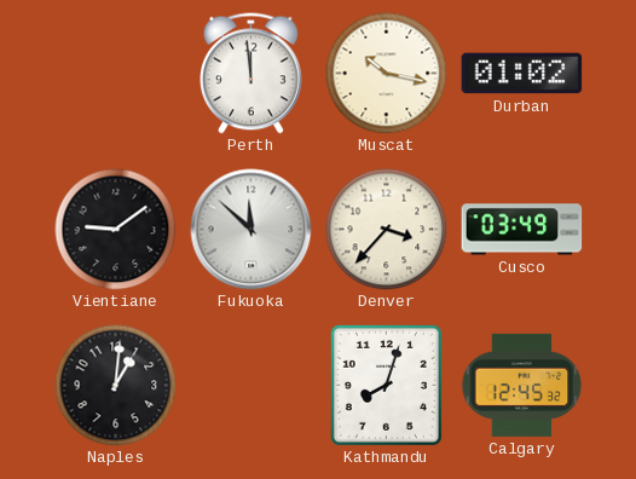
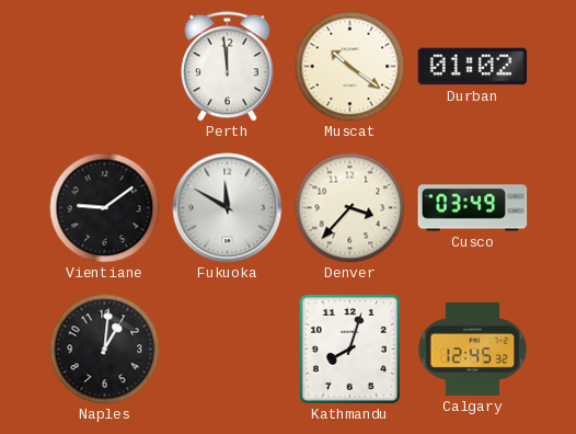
Muscat: 10:17 -> 10:21
Fukuoka: 11:52 -> 11:50
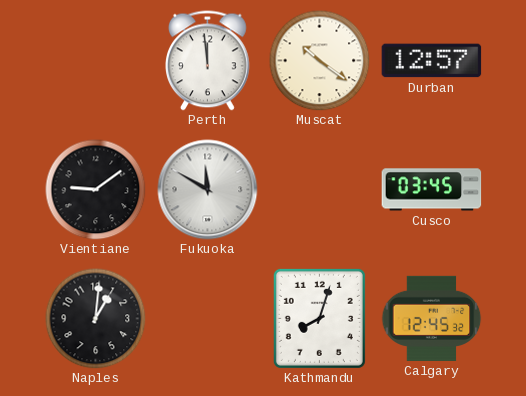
Durban: 01:02 -> 12:57
Denver: 3:37 -> none
Cusco: 03:49 -> 03:45
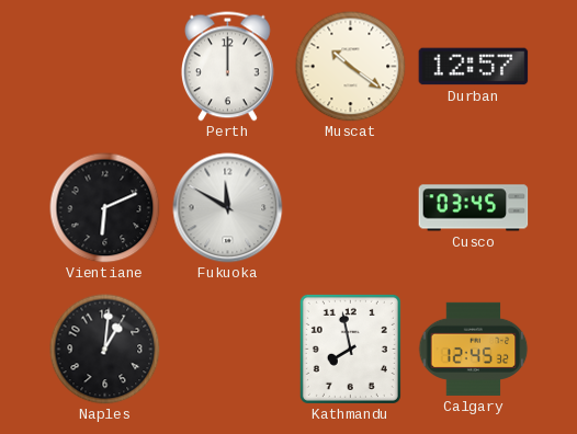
Perth: 11:59 -> 12:00
Vientiane: 9:09 -> 6:11
Kathmandu: 8:03 -> 7:58
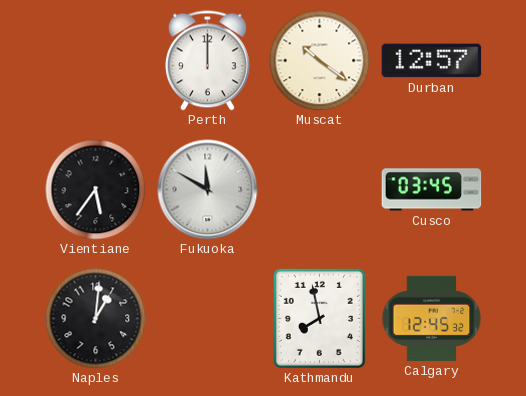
Vientiane: 6:11 -> 5:36
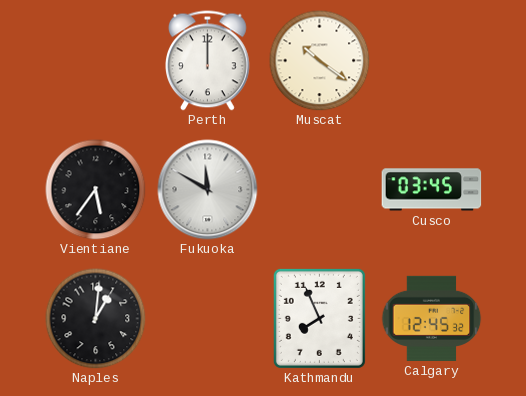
Durban: 12:57 -> none
Kathmandu: 7:58 -> 7:56
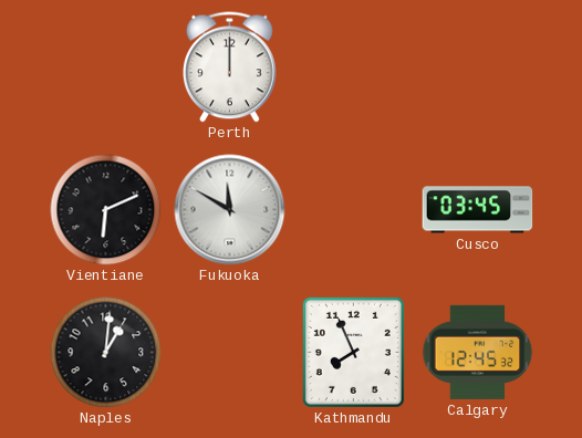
Muscat: 10:21 -> none
Vientiane: 5:36 -> 6:11
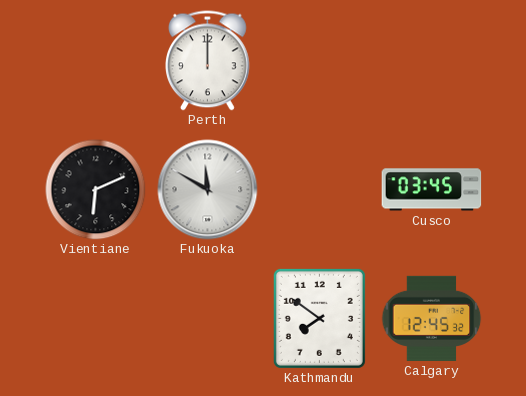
Naples: 1:01 -> none
Kathmandu: 7:56 -> 7:51
